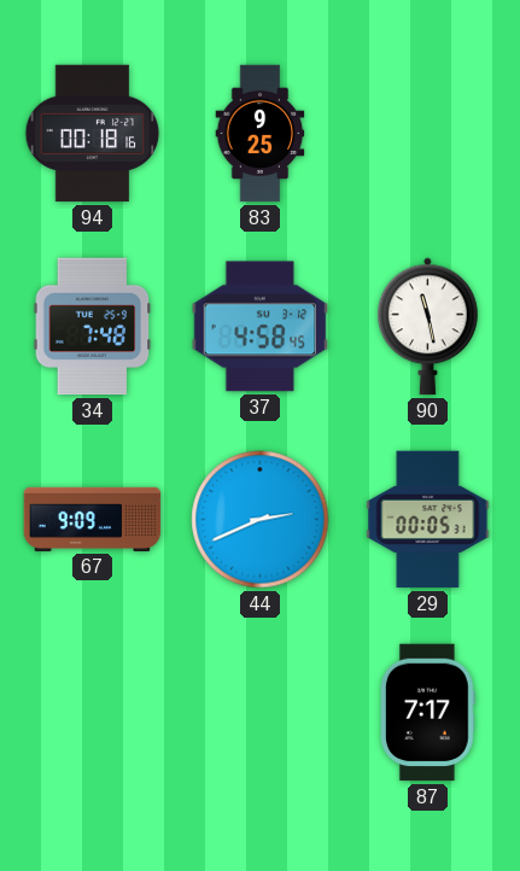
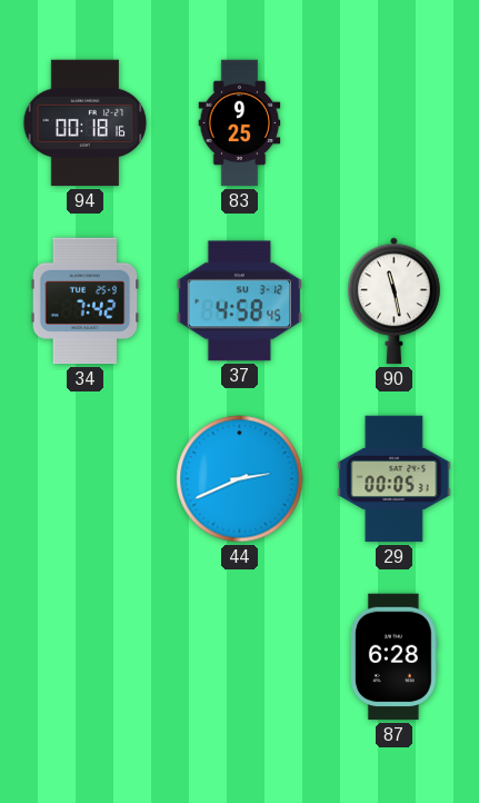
34: 7:48 -> 7:42
67: 9:09 -> none
87: 7:17 -> 6:28
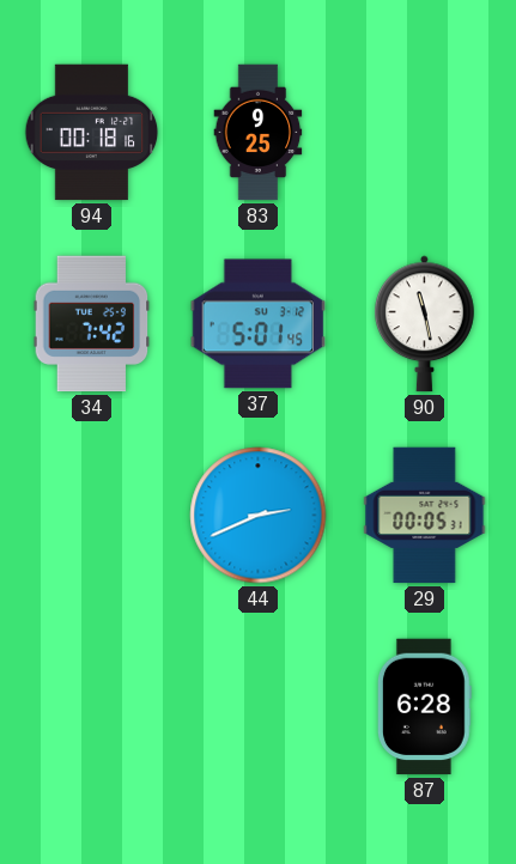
37: 4:58 -> 5:01
